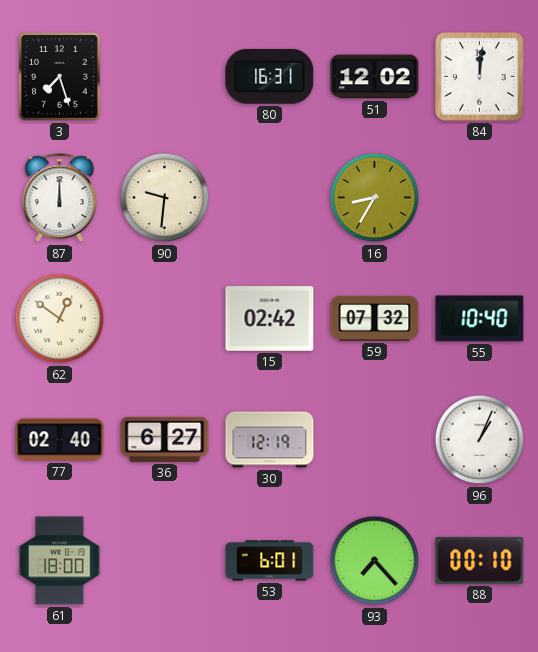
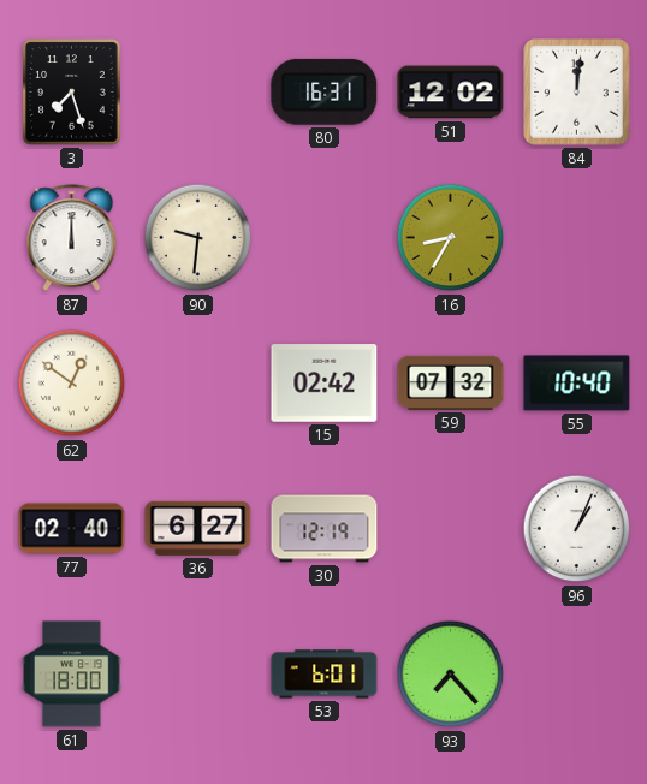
88: 00:10 -> none
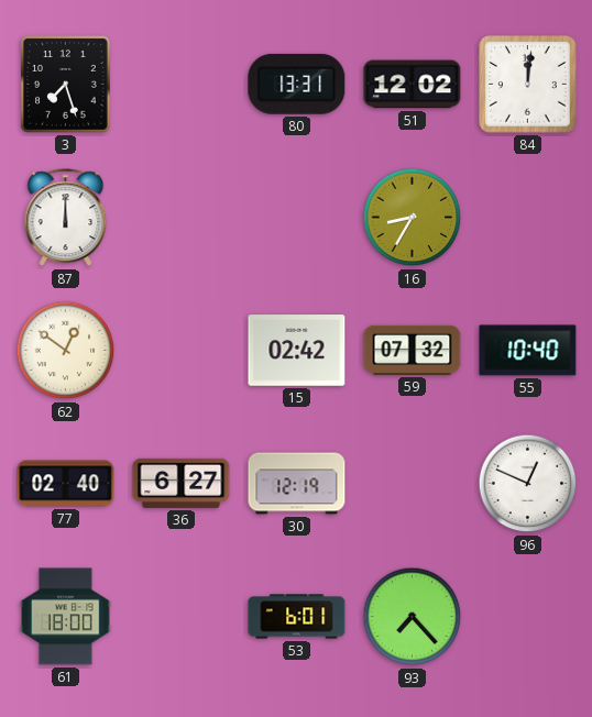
80: 16:31 -> 13:31
90: 9:31 -> none
96: 1:04 -> 12:49
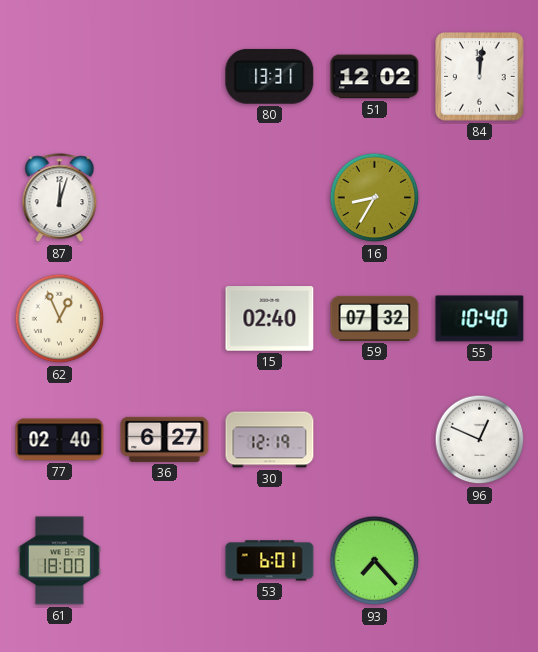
3: 7:27 -> none
87: 12:00 -> 12:03
62: 12:51 -> 12:56
15: 02:42 -> 02:40
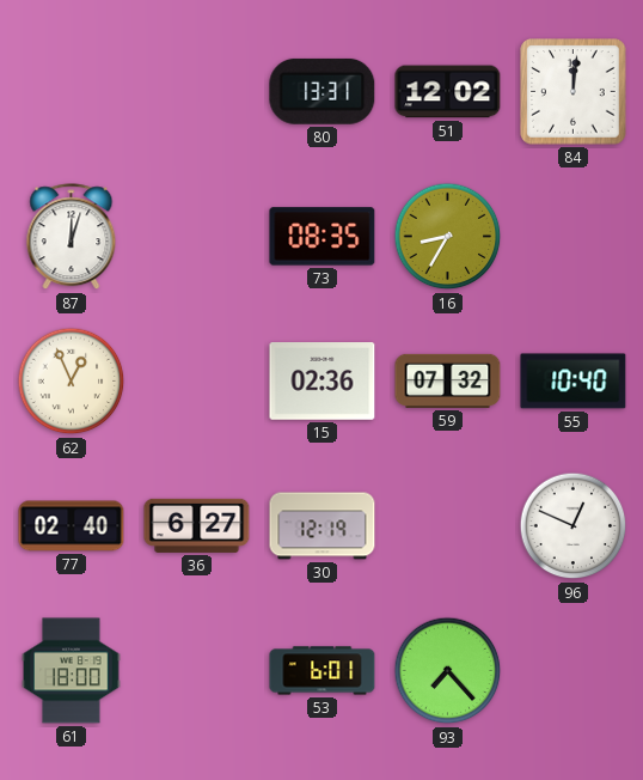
73: none -> 08:35
15: 02:40 -> 02:36
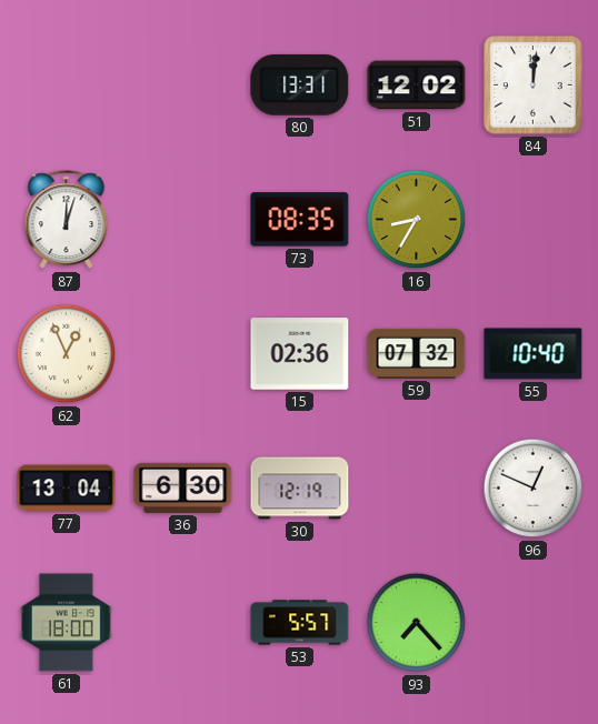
77: 02:40 -> 13:04
36: 6:27 -> 6:30
53: 6:01 -> 5:57
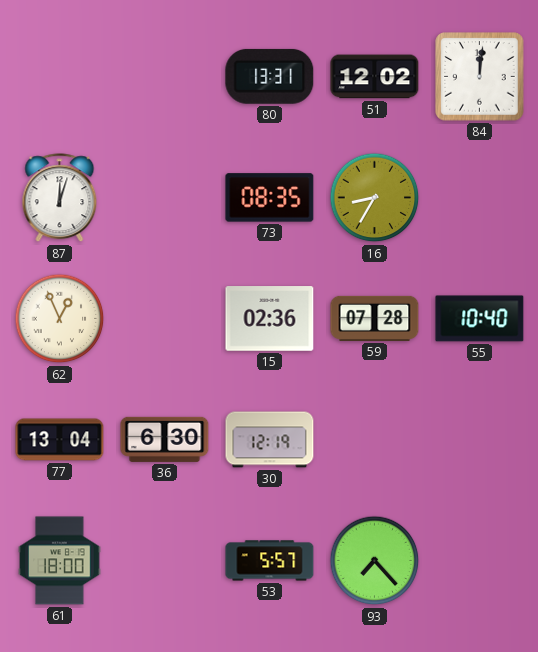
59: 07:32 -> 07:28
96: 12:49 -> none
